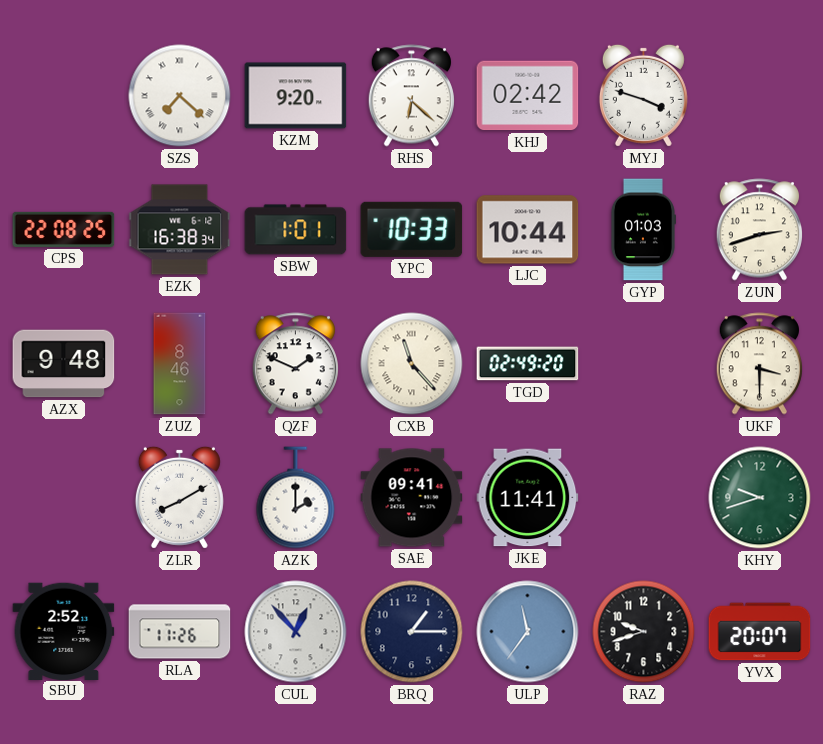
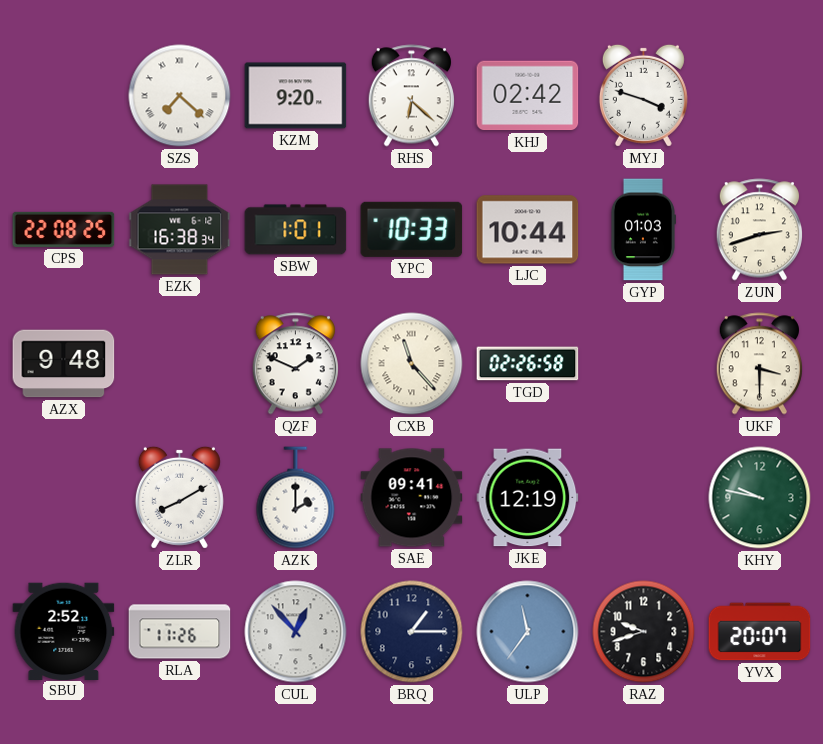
ZUZ: 8:46 -> none
TGD: 02:49 -> 02:26
JKE: 11:41 -> 12:19
KHY: 9:42 -> 9:47
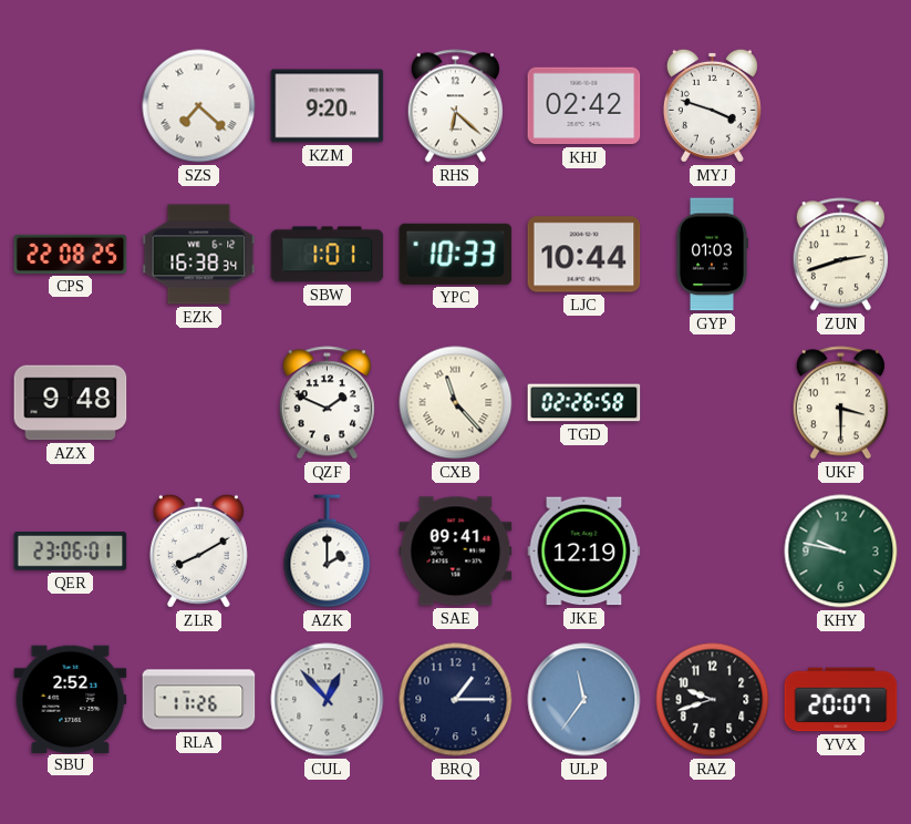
QER: none -> 23:06
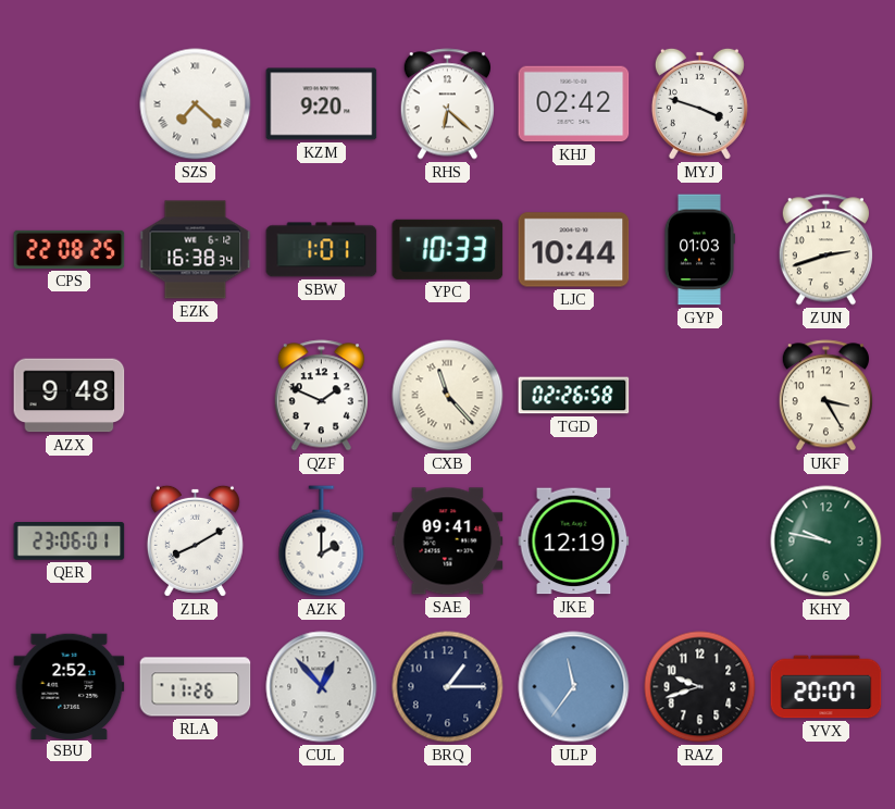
UKF: 3:30 -> 3:25
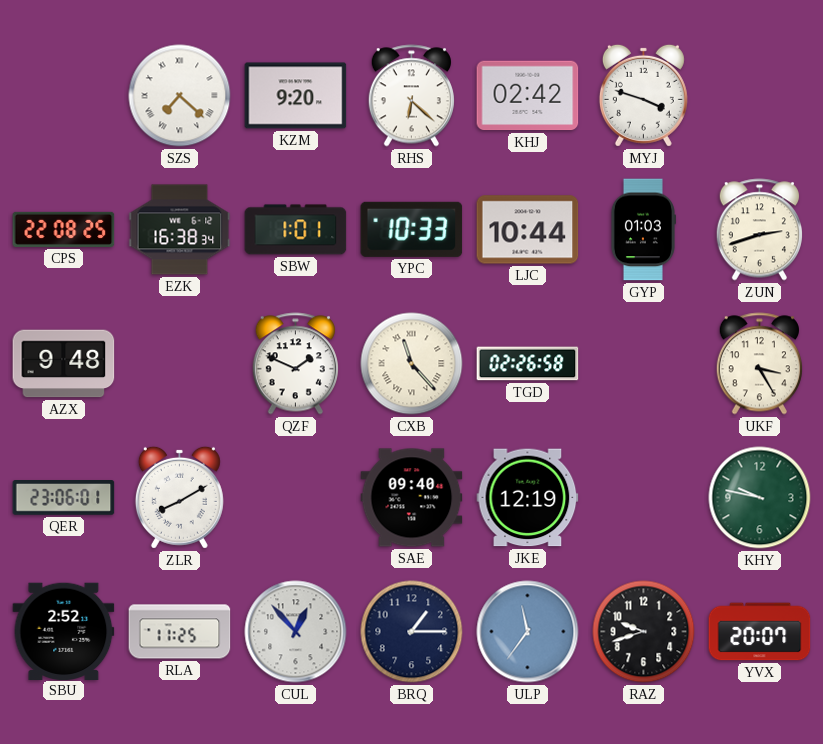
AZK: 2:00 -> none
SAE: 09:41 -> 09:40
RLA: 11:26 -> 11:25
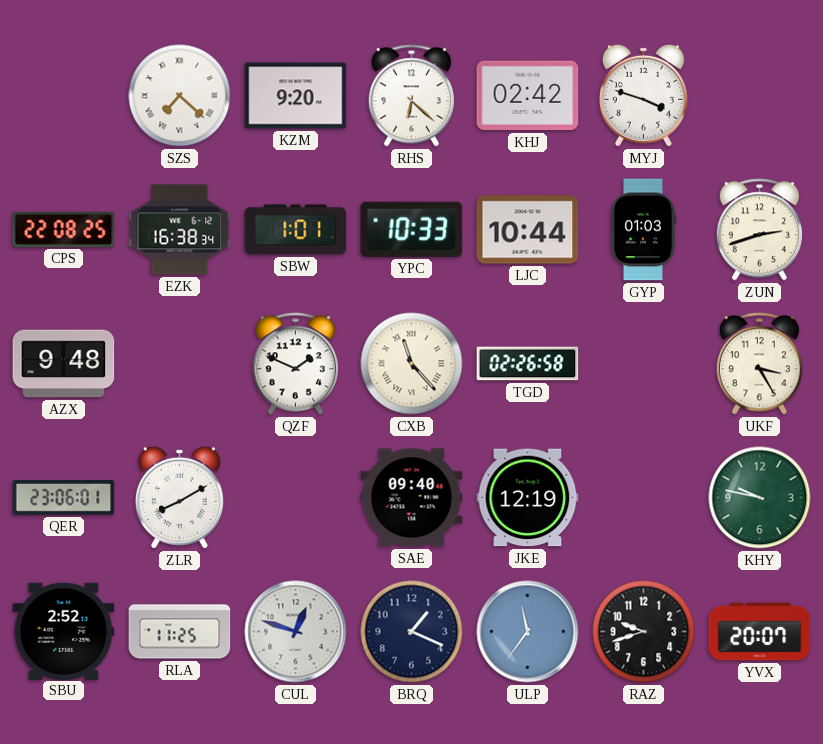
CUL: 12:53 -> 12:48
BRQ: 1:15 -> 1:19
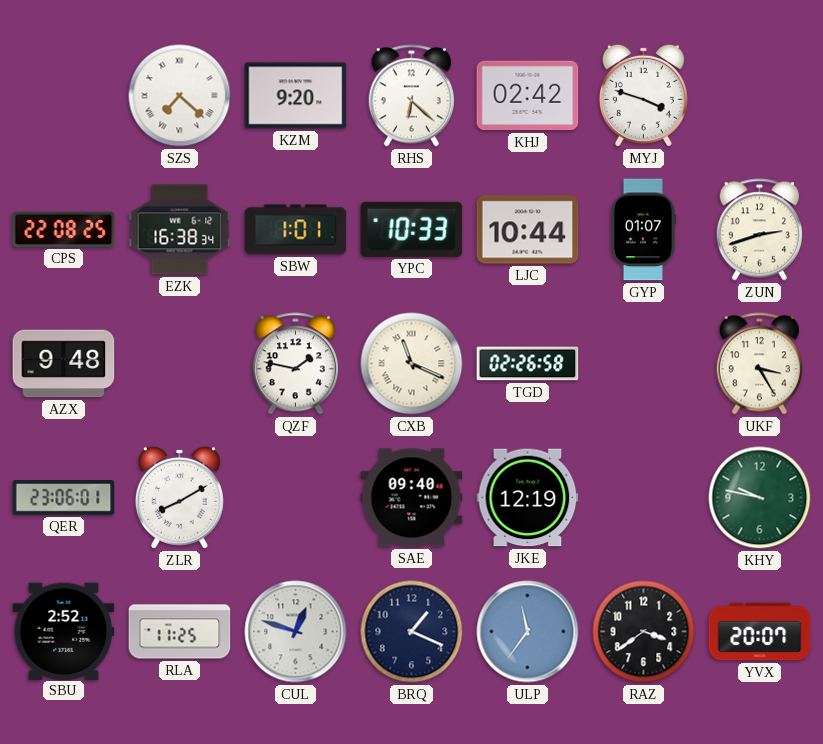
GYP: 01:03 -> 01:07
QZF: 1:49 -> 1:47
CXB: 11:23 -> 11:19
RAZ: 9:42 -> 3:39
